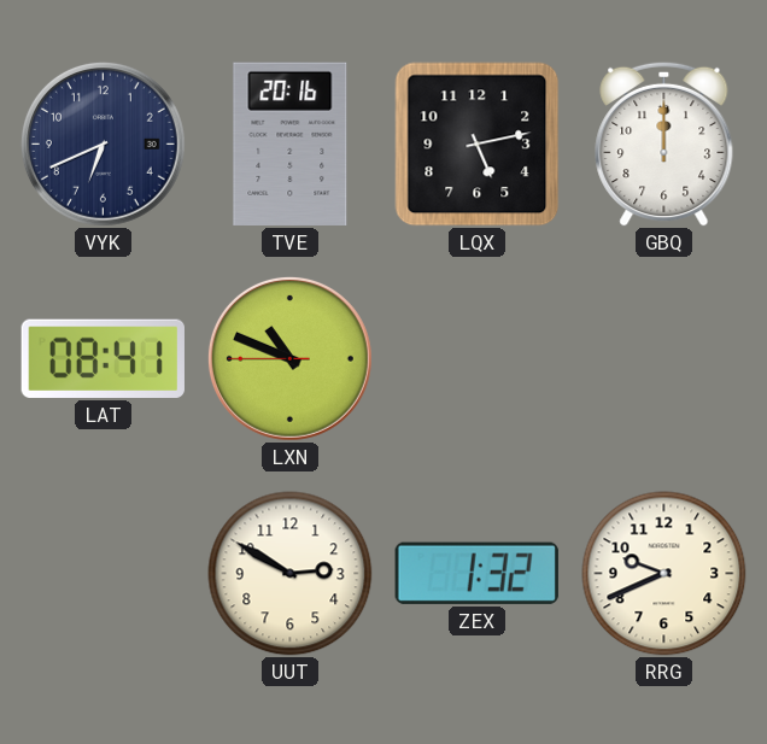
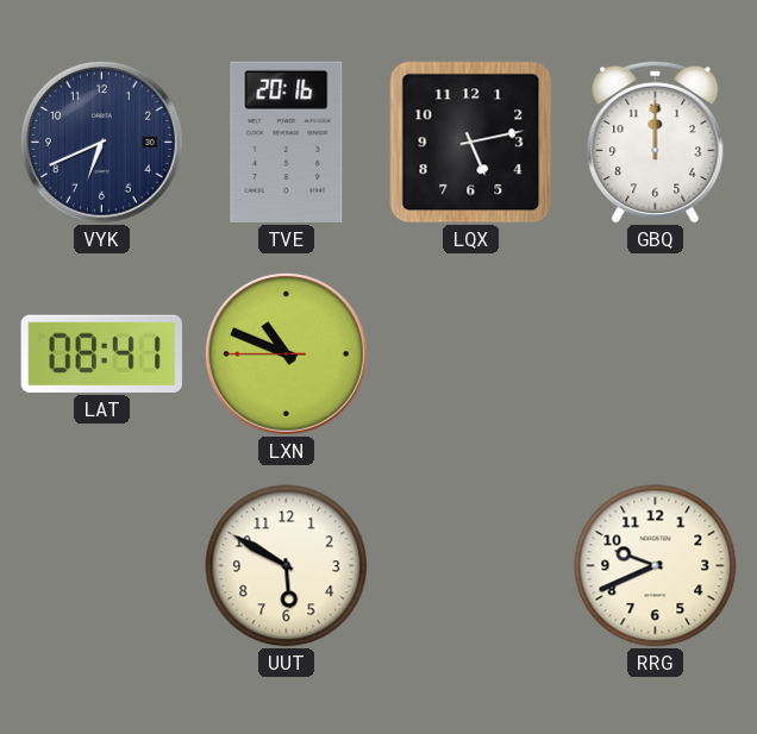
UUT: 2:50 -> 5:50
ZEX: 1:32 -> none
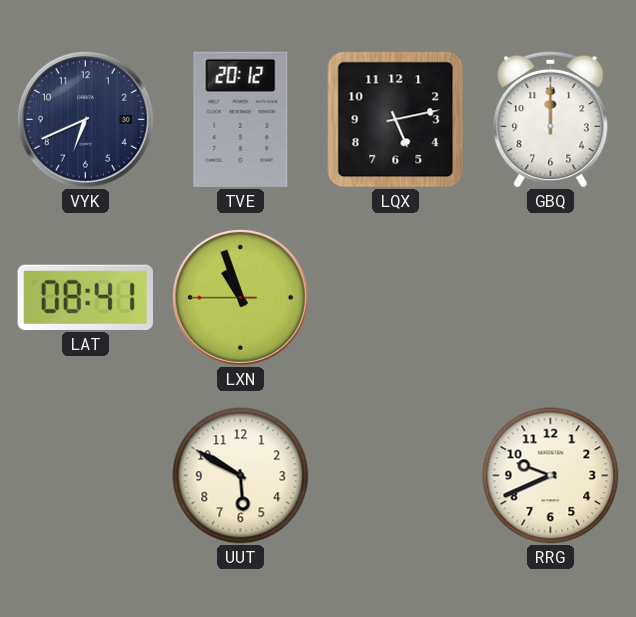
TVE: 20:16 -> 20:12
LXN: 10:48 -> 10:56
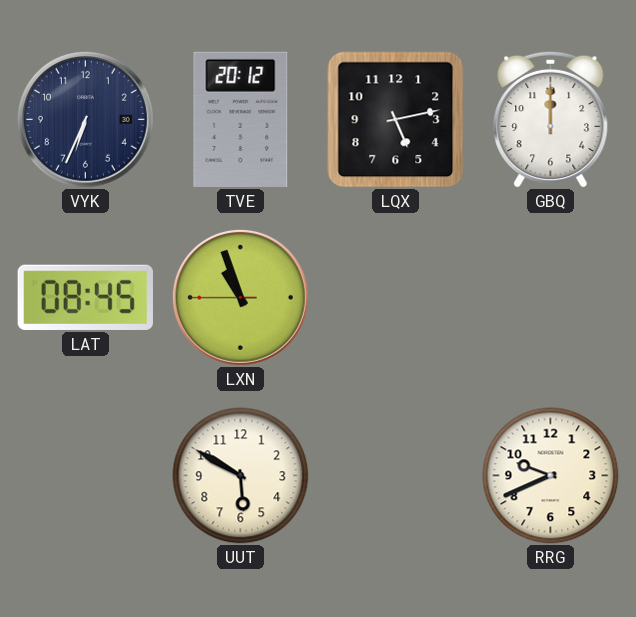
VYK: 6:41 -> 6:34
LAT: 08:41 -> 08:45
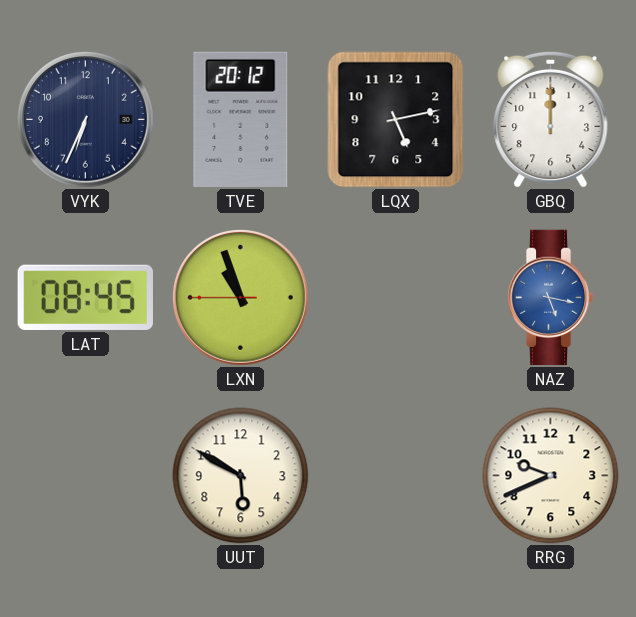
NAZ: none -> 5:17
